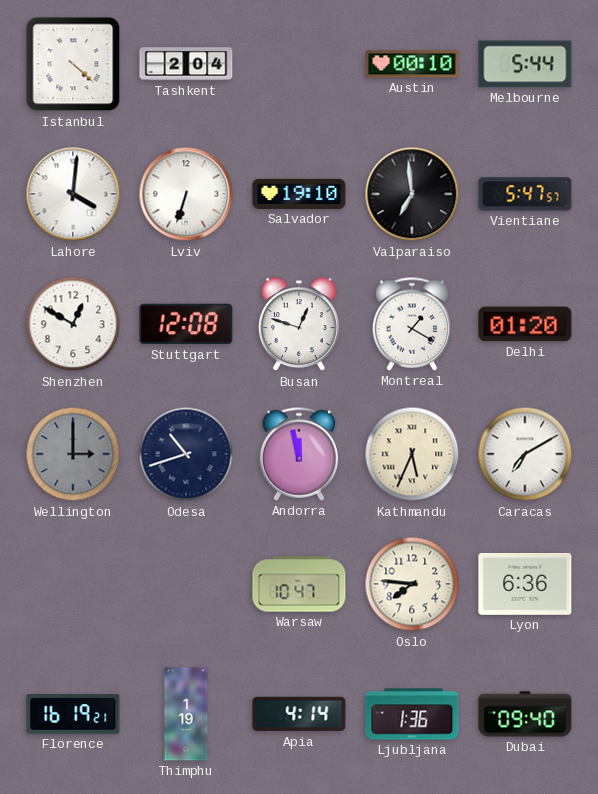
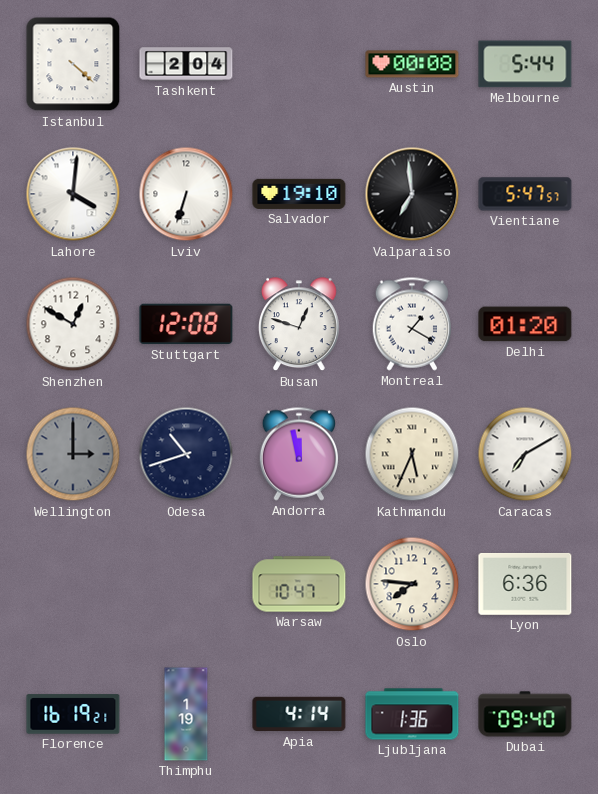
Austin: 00:10 -> 00:08
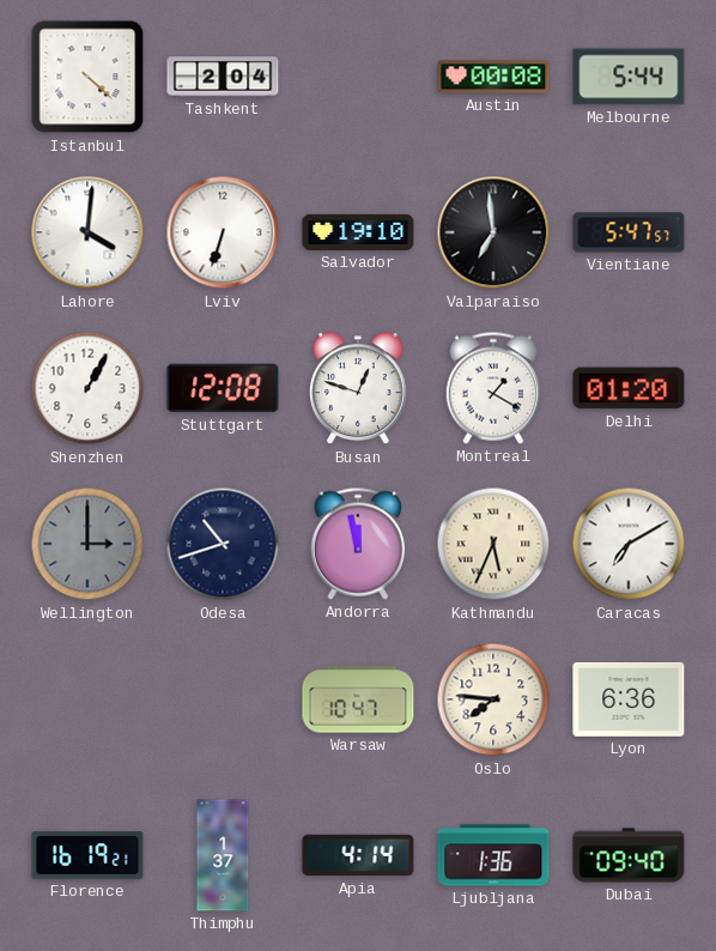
Shenzhen: 12:50 -> 1:05
Thimphu: 1:19 -> 1:37
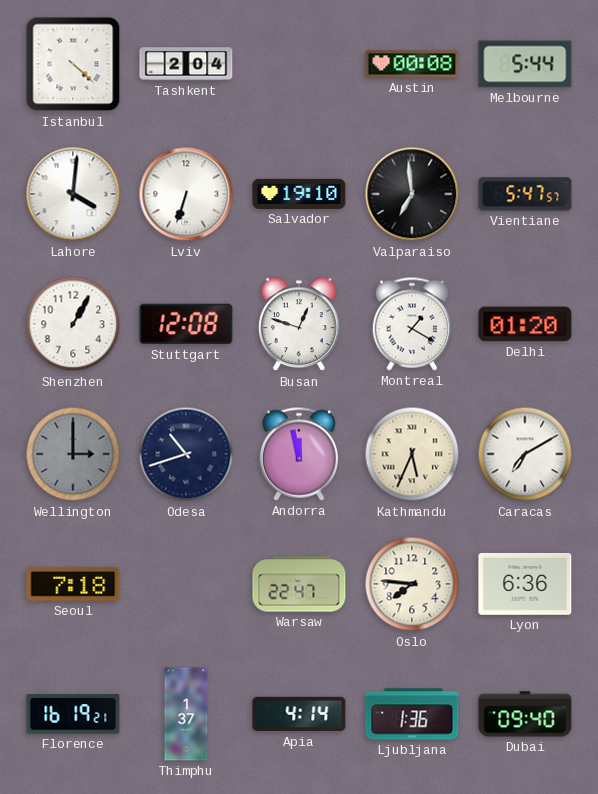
Seoul: none -> 7:18
Warsaw: 10:47 -> 22:47
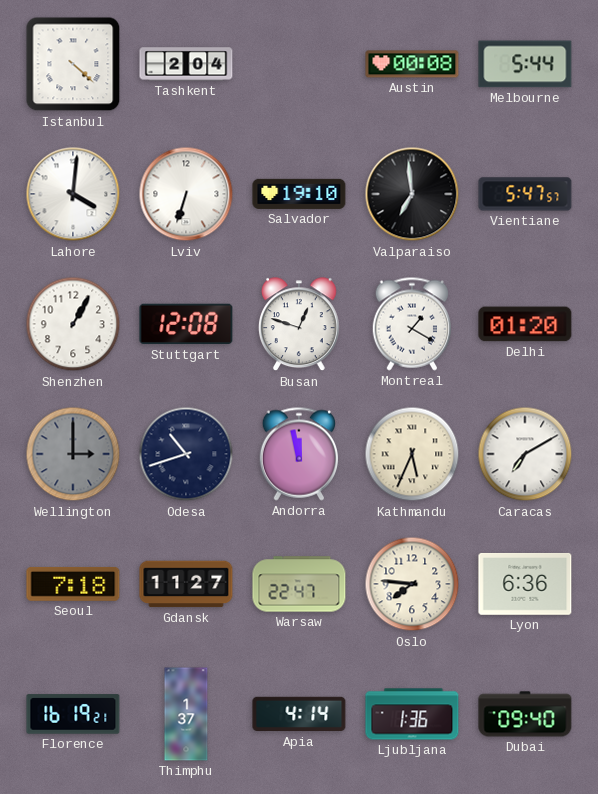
Gdansk: none -> 11:27
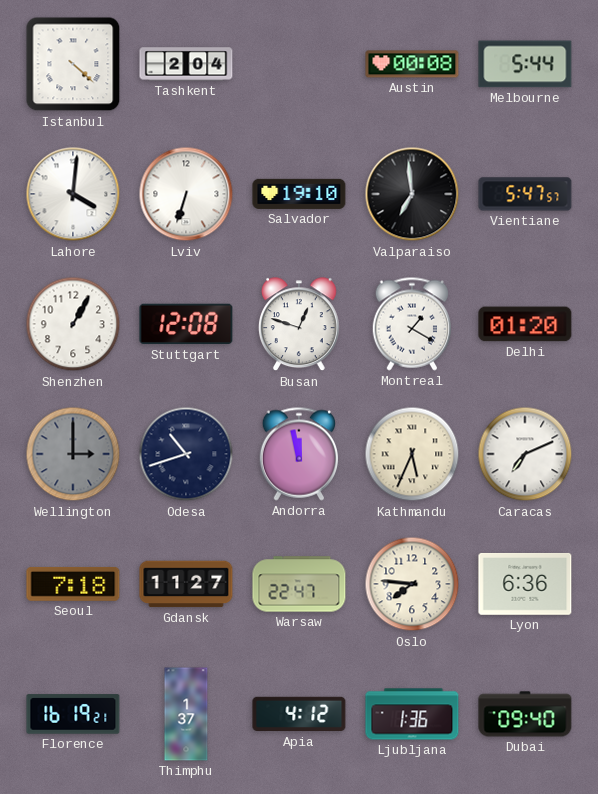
Caracas: 7:10 -> 7:11
Apia: 4:14 -> 4:12
